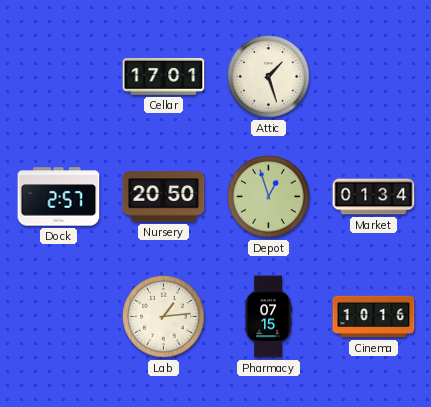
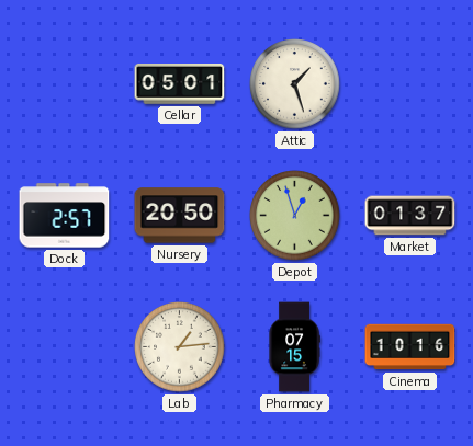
Cellar: 17:01 -> 05:01
Market: 01:34 -> 01:37
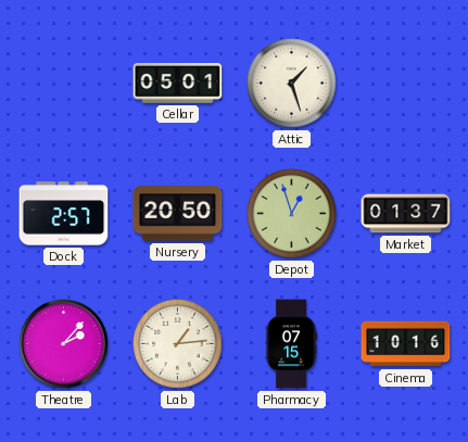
Theatre: none -> 2:07
